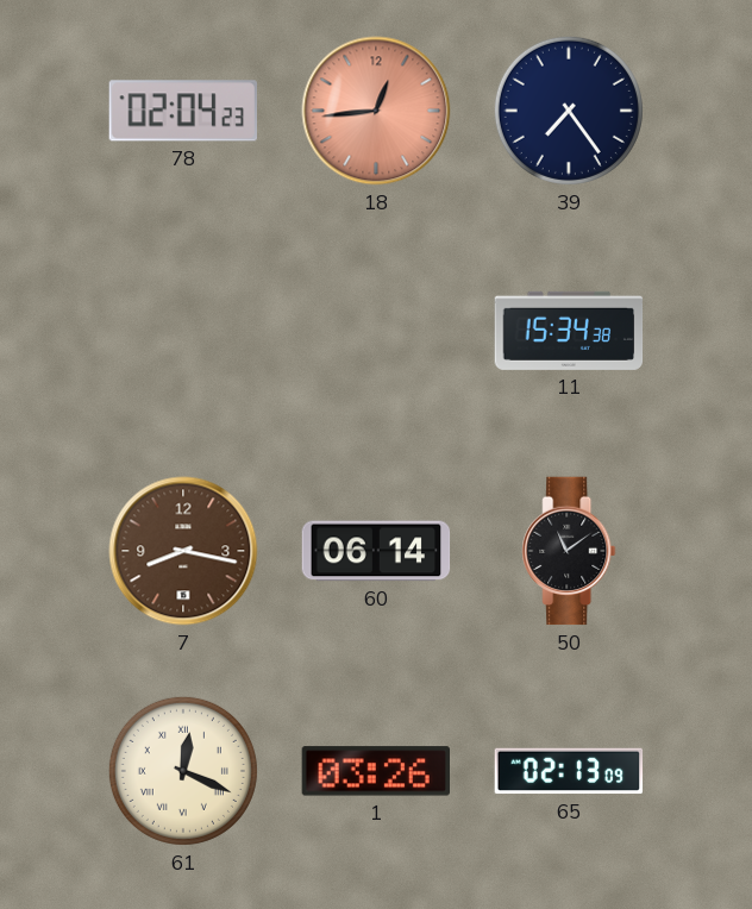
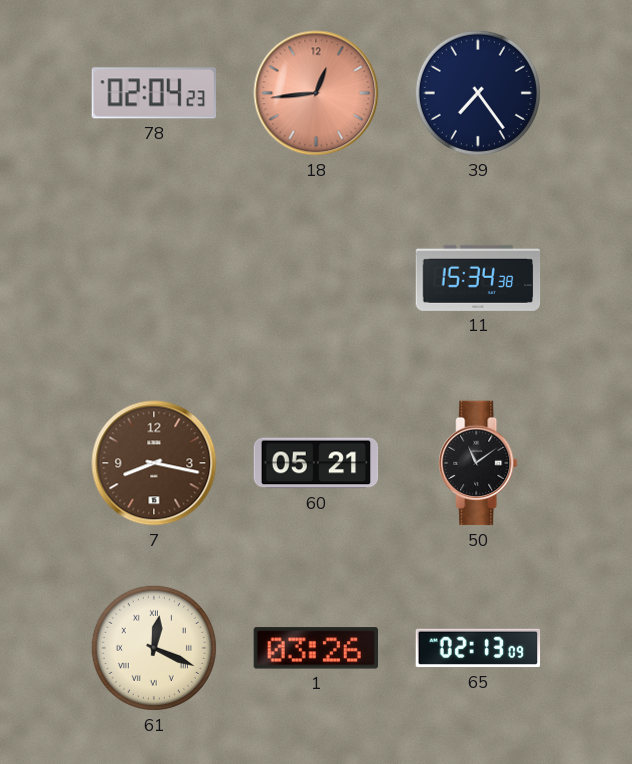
60: 06:14 -> 05:21
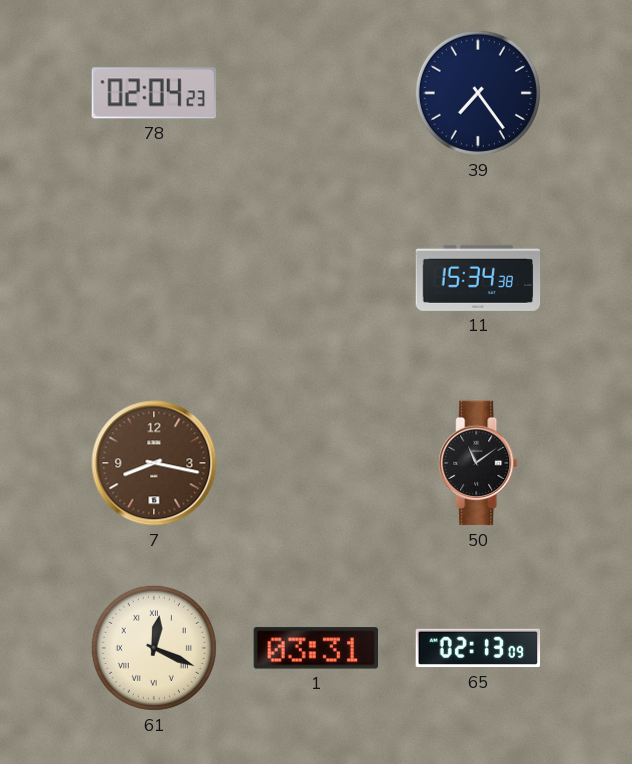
18: 12:44 -> none
60: 05:21 -> none
1: 03:26 -> 03:31
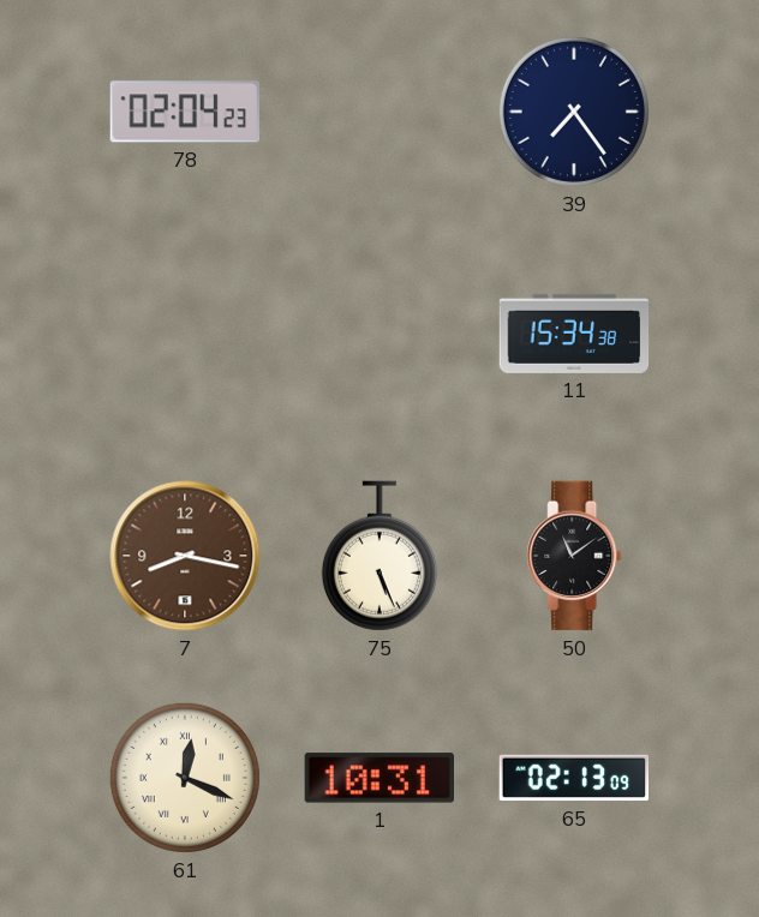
75: none -> 5:26
1: 03:31 -> 10:31
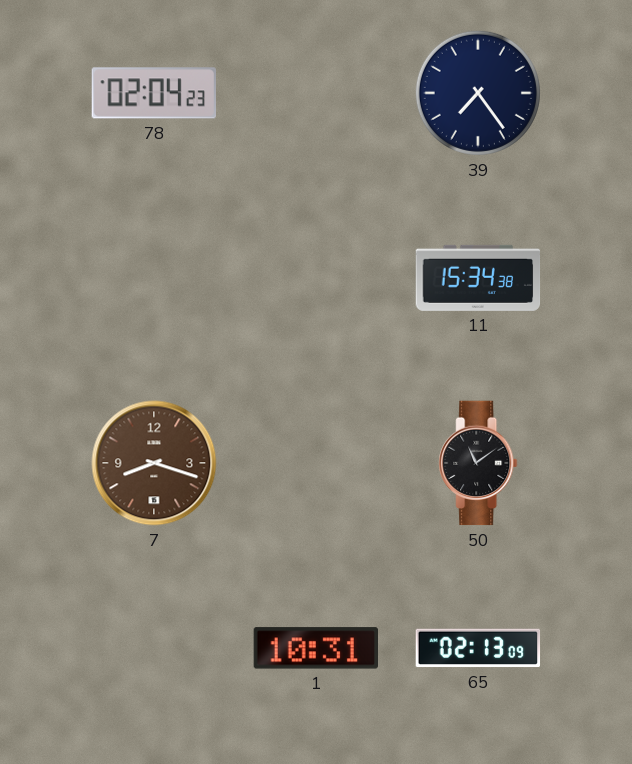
7: 8:17 -> 8:18
75: 5:26 -> none
61: 12:19 -> none
